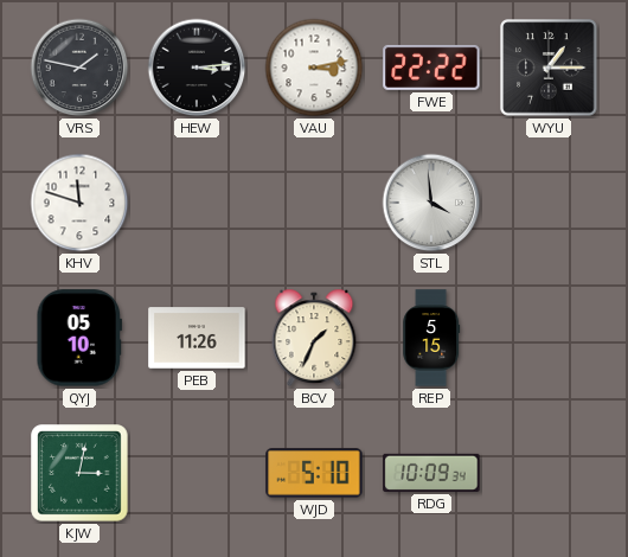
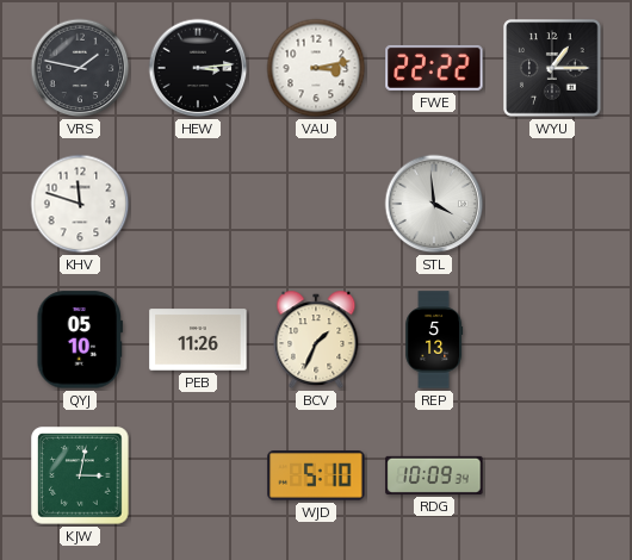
REP: 5:15 -> 5:13
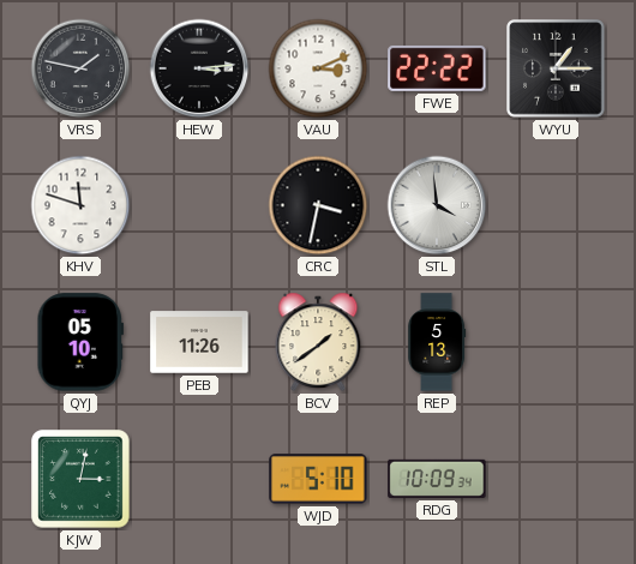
VAU: 3:13 -> 3:11
CRC: none -> 3:32
BCV: 1:34 -> 1:39
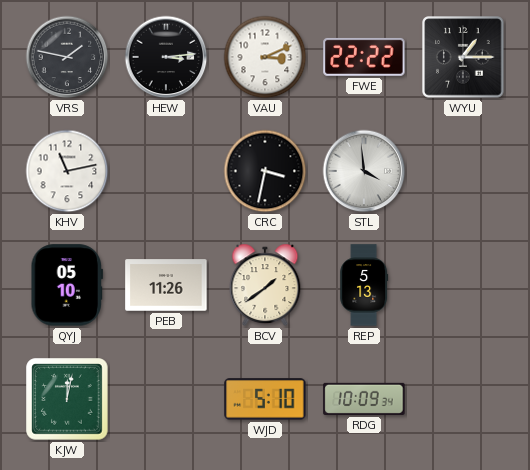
KHV: 11:48 -> 11:13
KJW: 3:02 -> 12:02
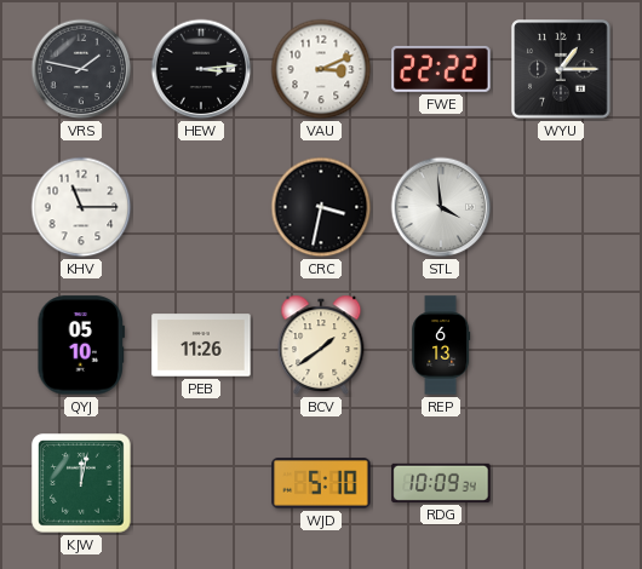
KHV: 11:13 -> 11:15
REP: 5:13 -> 6:13
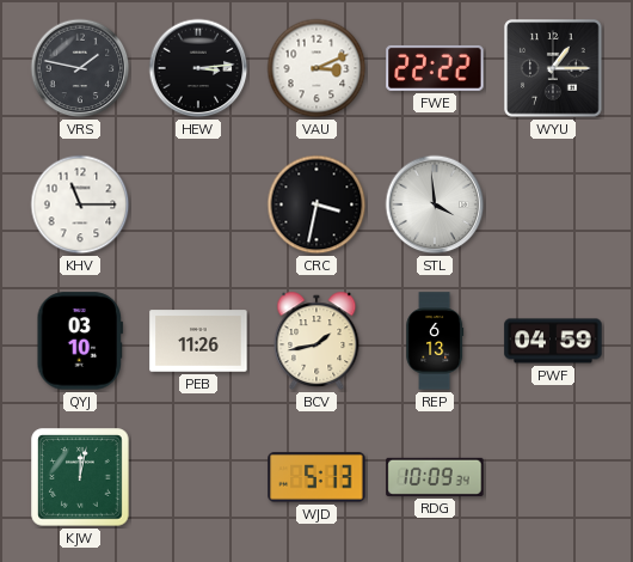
QYJ: 05:10 -> 03:10
BCV: 1:39 -> 1:43
PWF: none -> 04:59
WJD: 5:10 -> 5:13
